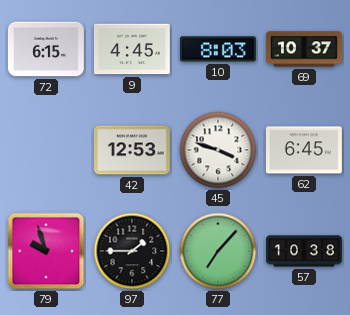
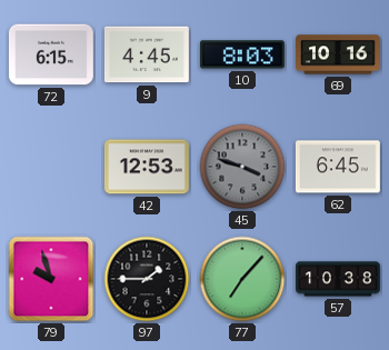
69: 10:37 -> 10:16
45 dial: white -> grey
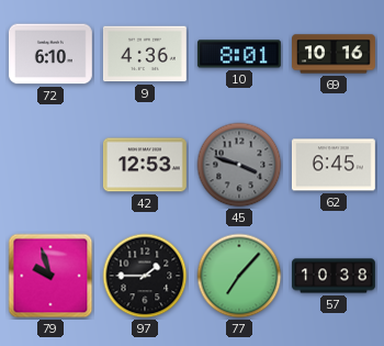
72: 6:15 -> 6:10
9: 4:45 -> 4:36
10: 8:03 -> 8:01
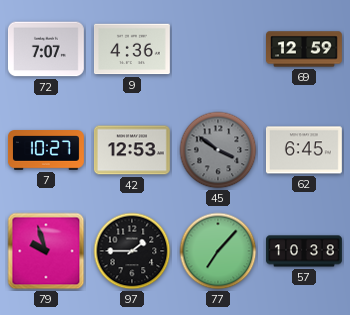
72: 6:10 -> 7:07
10: 8:01 -> none
69: 10:16 -> 12:59
7: none -> 10:27
45: 3:48 -> 3:51
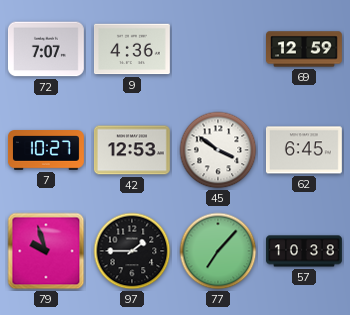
45 dial: grey -> white
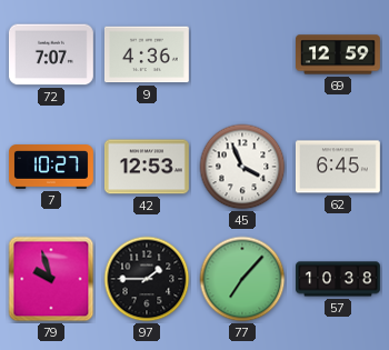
45: 3:51 -> 3:56
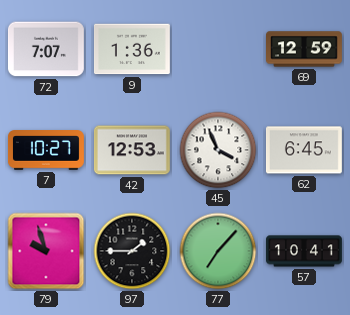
9: 4:36 -> 1:36
57: 10:38 -> 10:41
